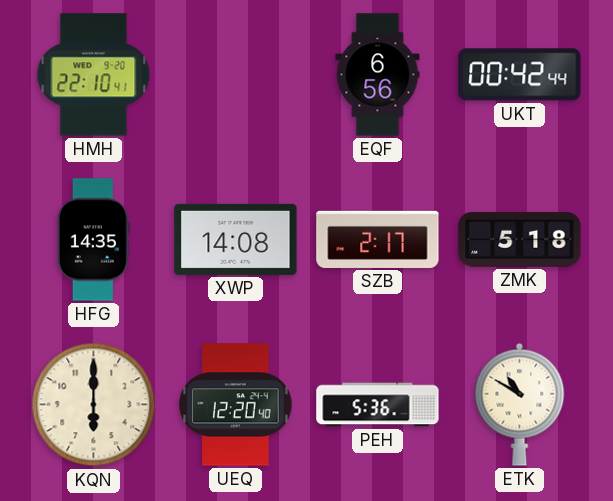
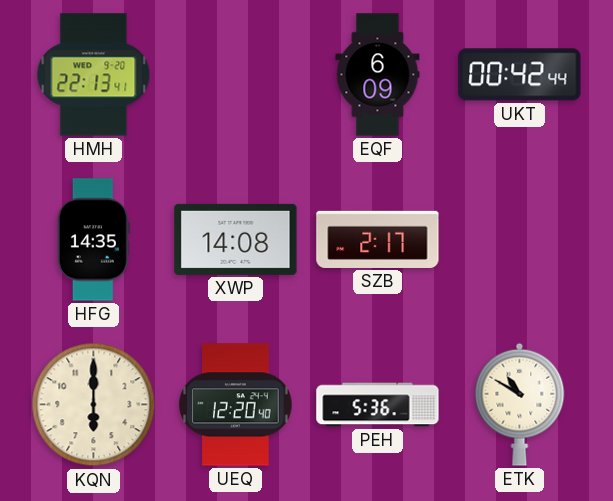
HMH: 22:10 -> 22:13
EQF: 6:56 -> 6:09
ZMK: 5:18 -> none
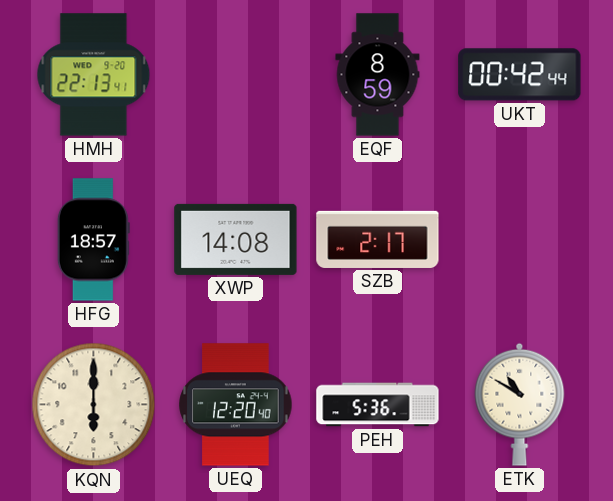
EQF: 6:09 -> 8:59
HFG: 14:35 -> 18:57
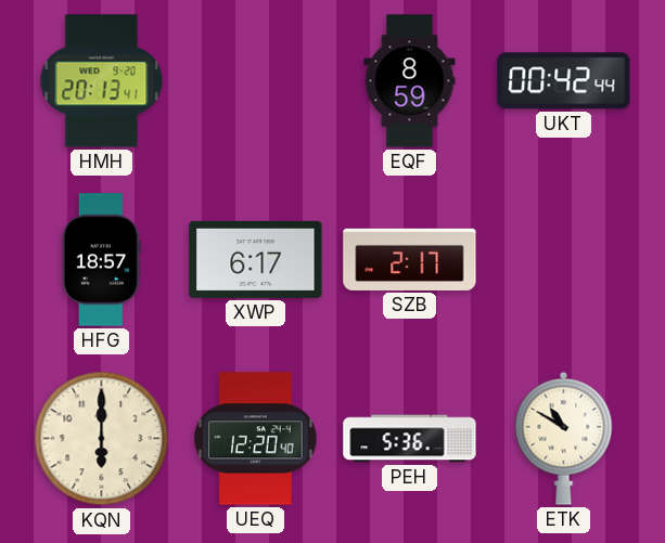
HMH: 22:13 -> 20:13
XWP: 14:08 -> 6:17
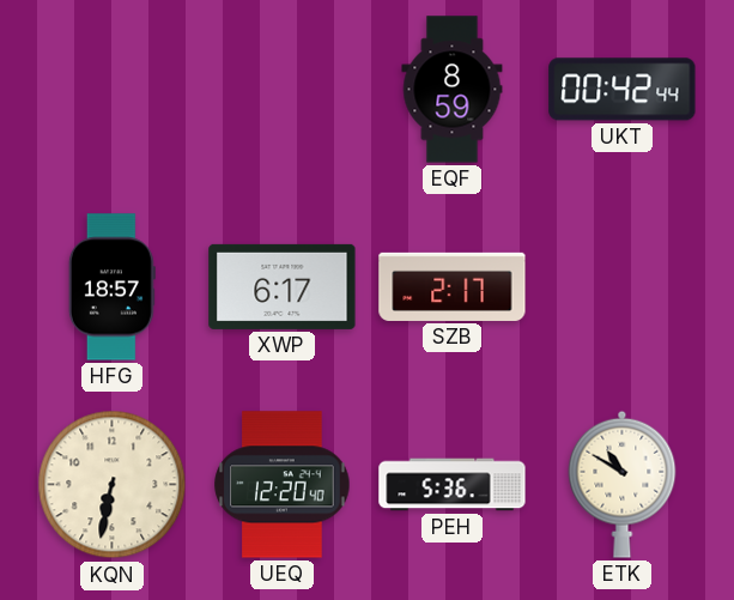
HMH: 20:13 -> none
KQN: 6:00 -> 6:32
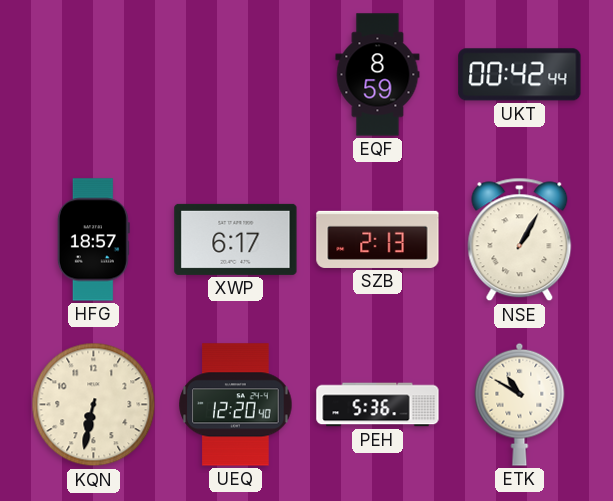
SZB: 2:17 -> 2:13
NSE: none -> 1:05
